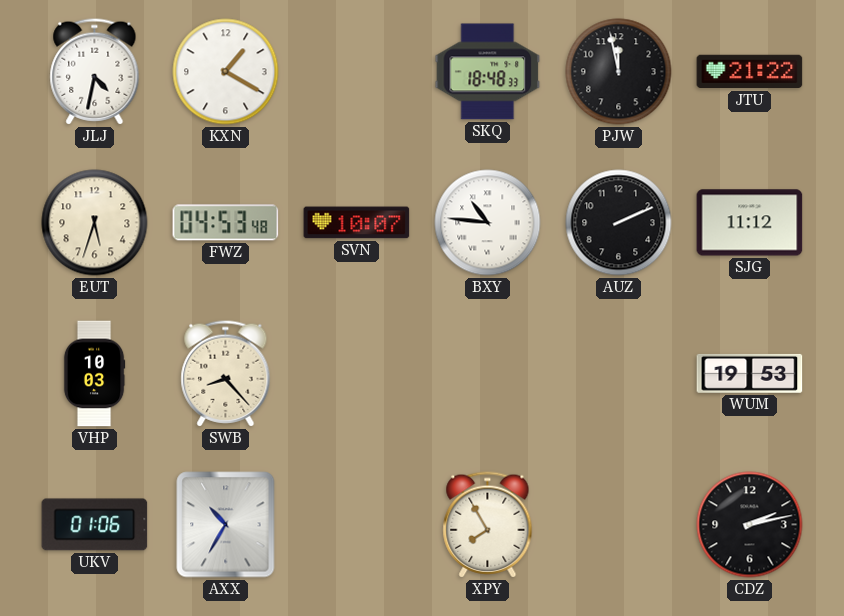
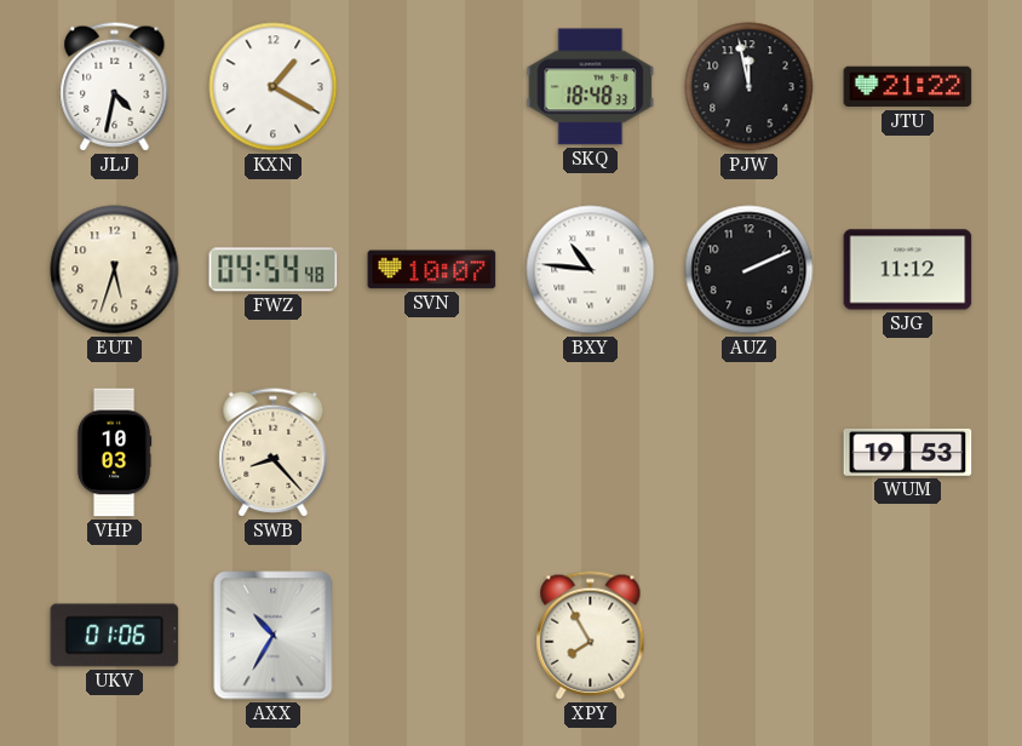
FWZ: 04:53 -> 04:54
CDZ: 2:13 -> none
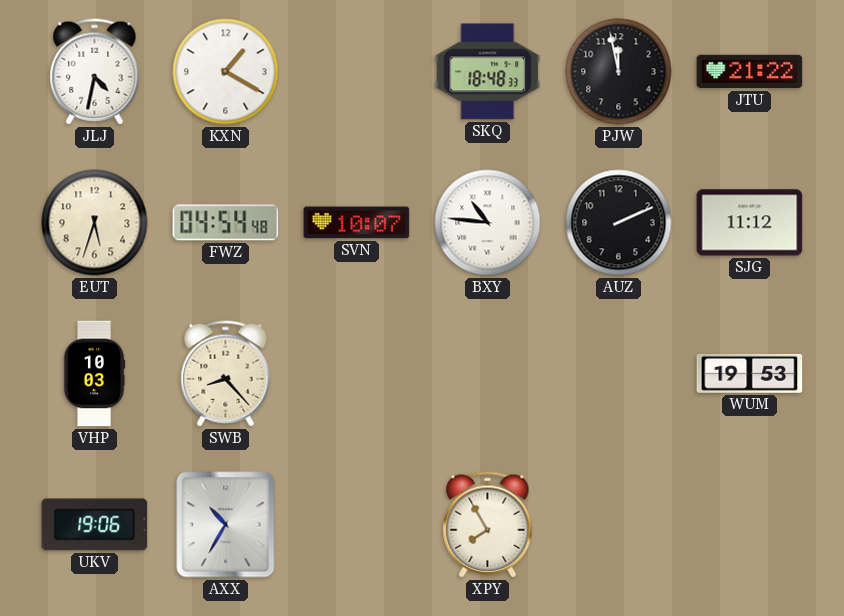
UKV: 01:06 -> 19:06
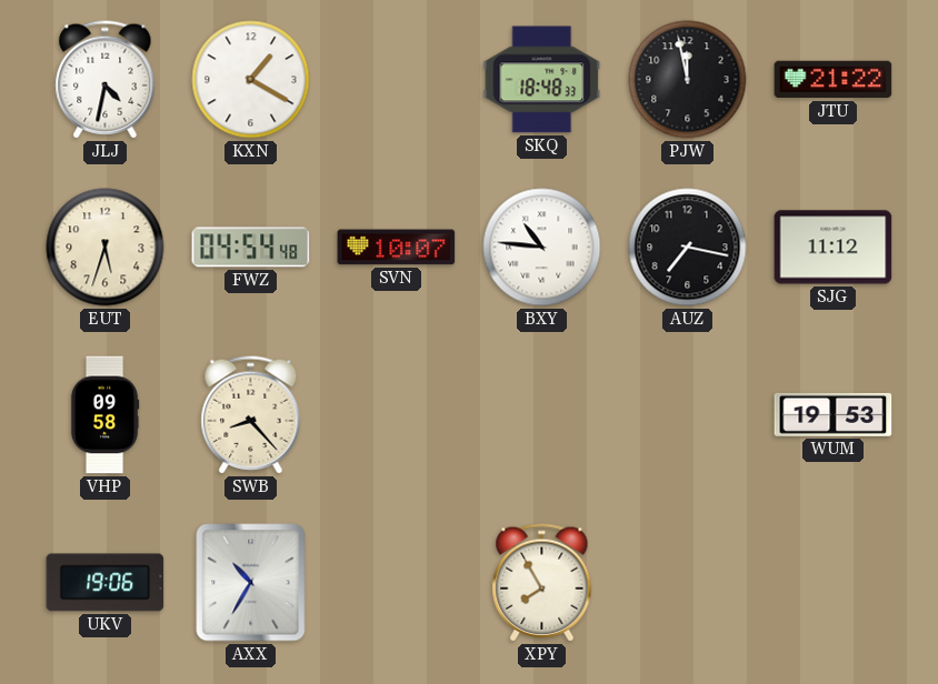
AUZ: 2:11 -> 7:17
VHP: 10:03 -> 09:58
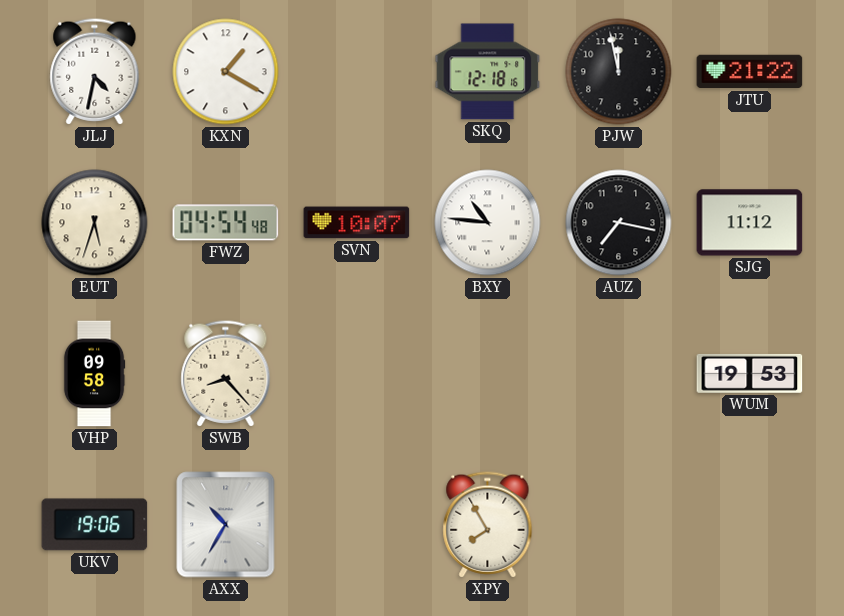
SKQ: 18:48 -> 12:18
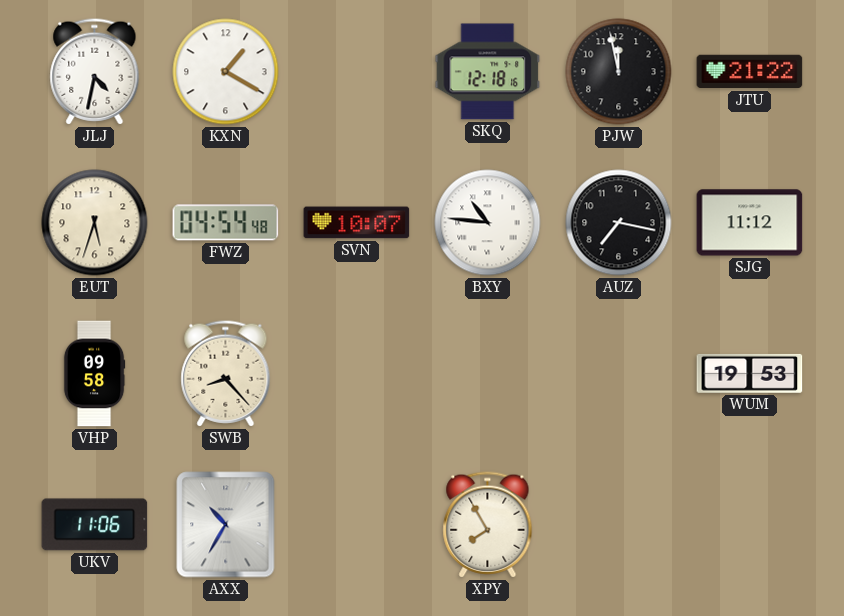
UKV: 19:06 -> 11:06
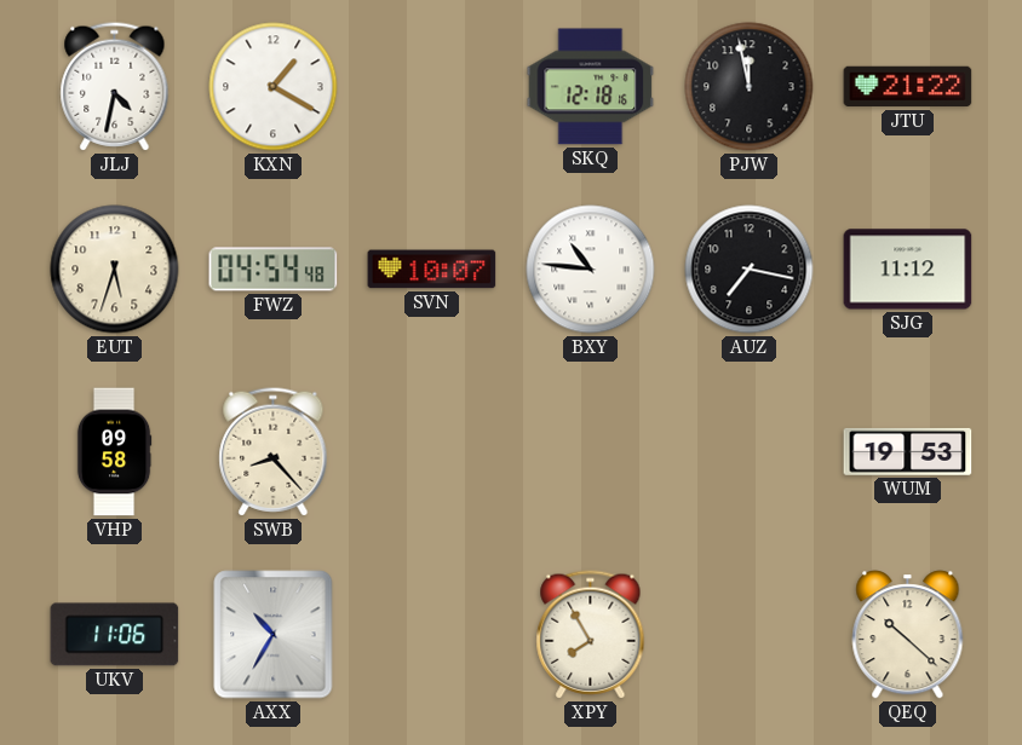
QEQ: none -> 10:22
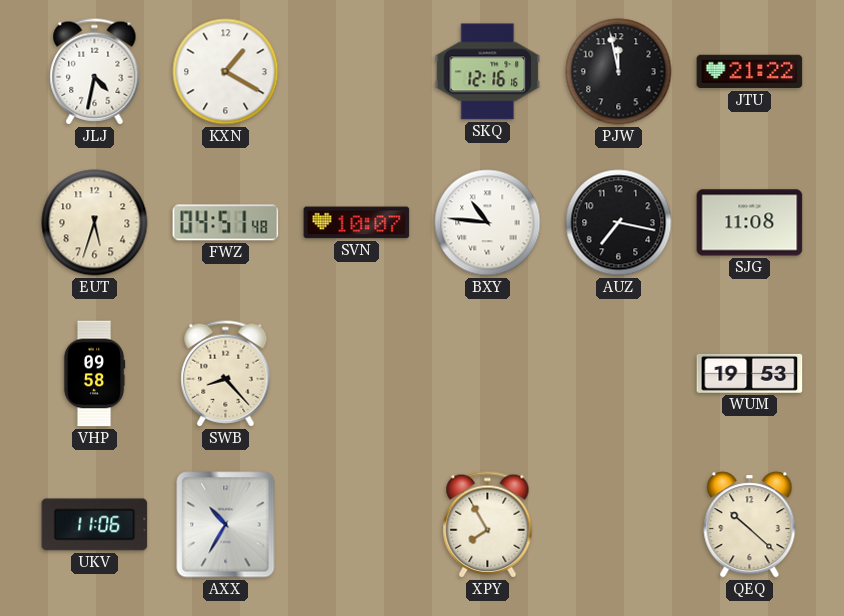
SKQ: 12:18 -> 12:16
FWZ: 04:54 -> 04:51
SJG: 11:12 -> 11:08
